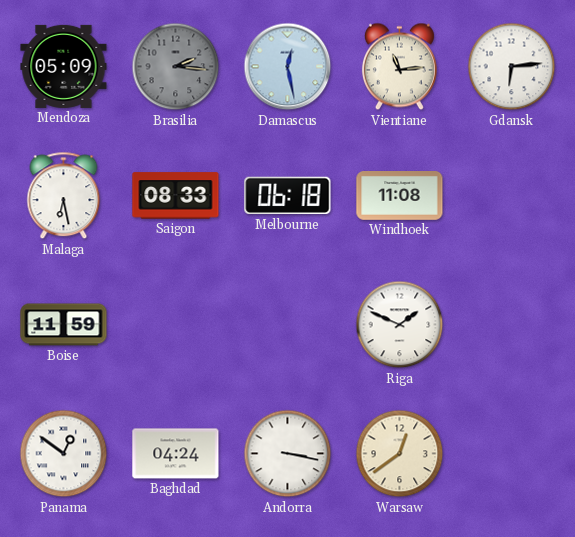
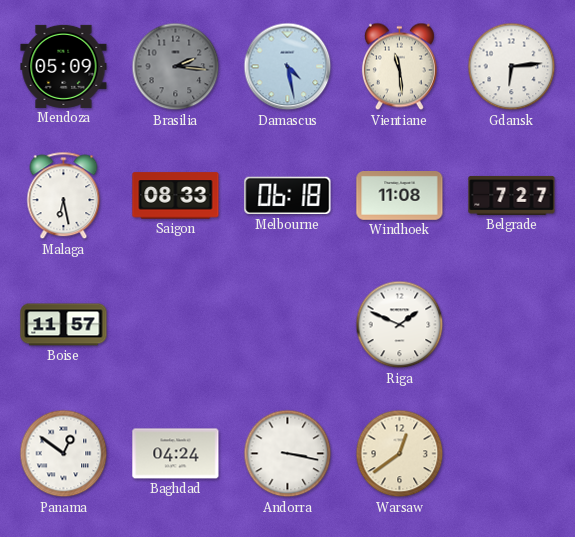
Damascus: 12:28 -> 4:28
Vientiane: 11:14 -> 11:29
Belgrade: none -> 7:27
Boise: 11:59 -> 11:57
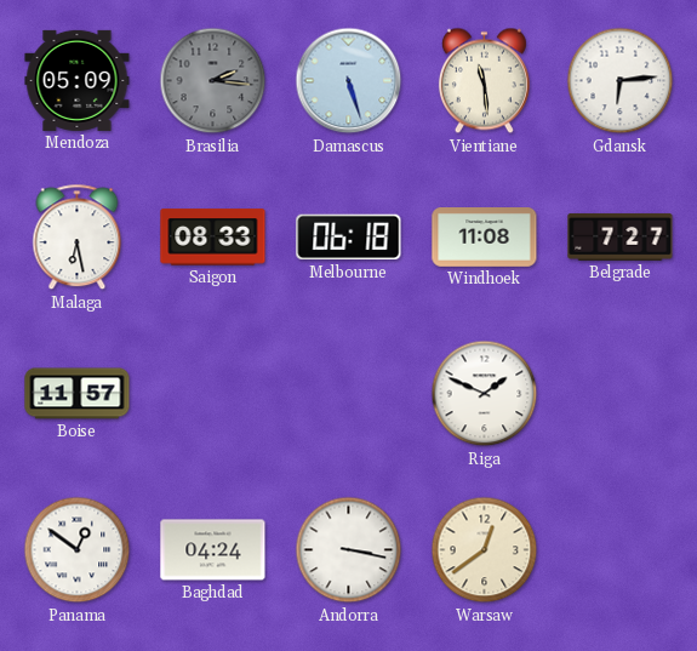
Damascus: 4:28 -> 5:27
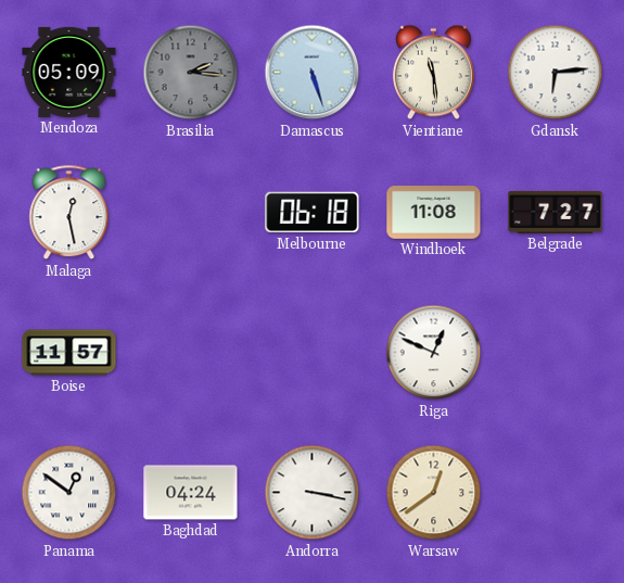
Malaga: 6:28 -> 12:28
Saigon: 08:33 -> none
Riga: 1:49 -> 12:49
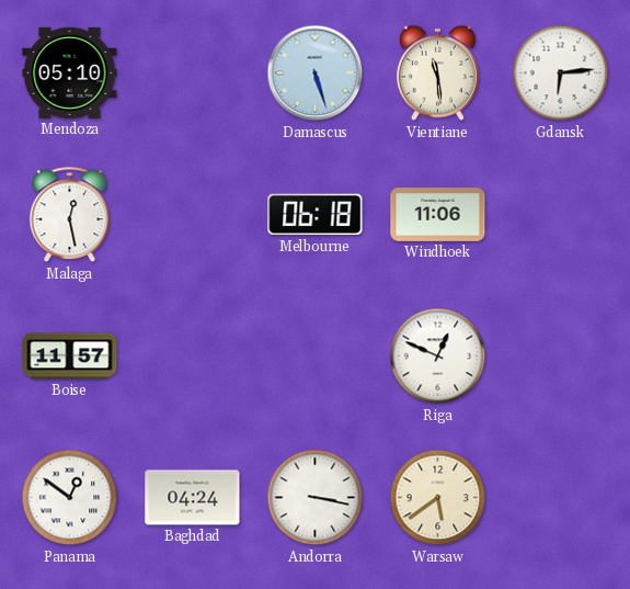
Mendoza: 05:09 -> 05:10
Brasilia: 2:16 -> none
Windhoek: 11:08 -> 11:06
Belgrade: 7:27 -> none
Warsaw: 12:39 -> 5:39
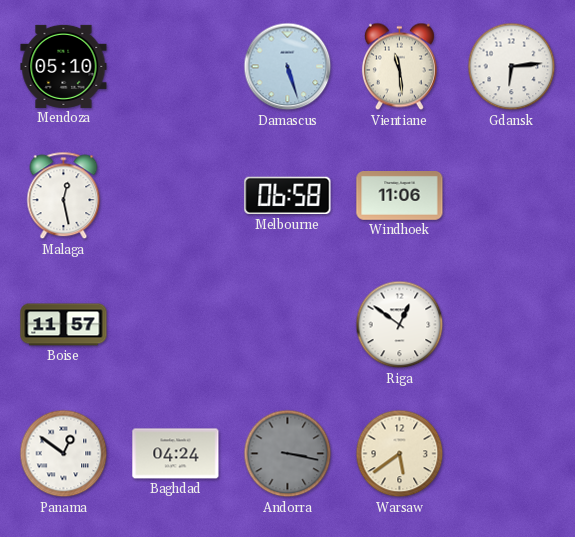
Melbourne: 06:18 -> 06:58
Riga: 12:49 -> 12:51
Andorra dial: white -> grey
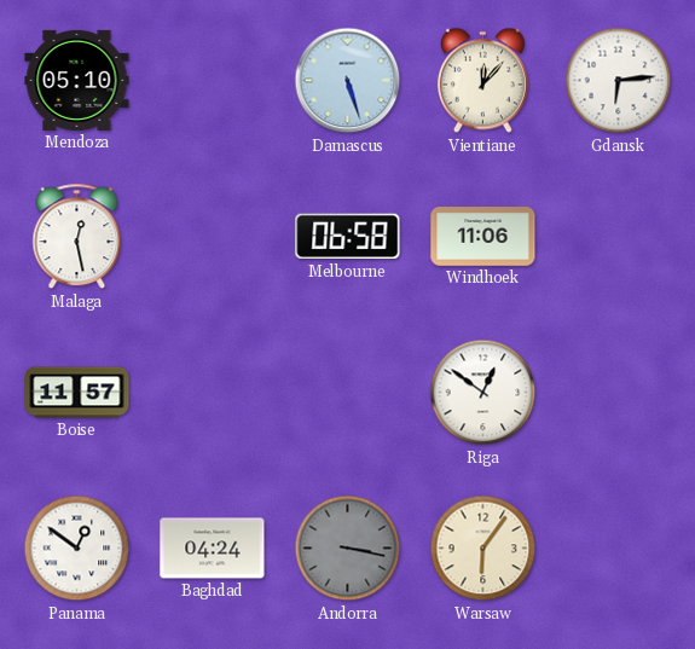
Vientiane: 11:29 -> 12:07
Warsaw: 5:39 -> 6:06
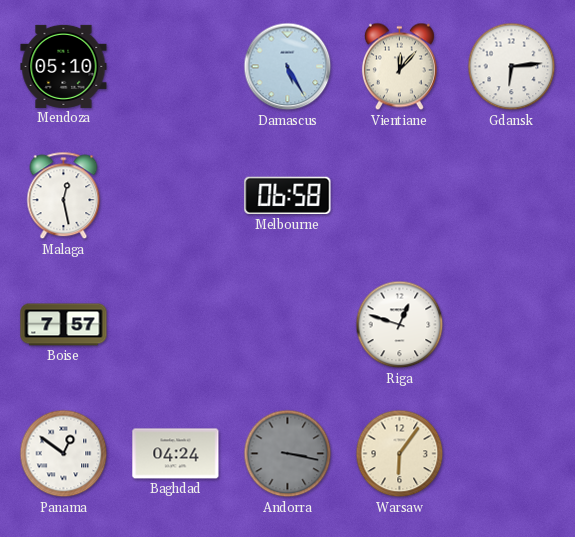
Damascus: 5:27 -> 5:25
Windhoek: 11:06 -> none
Boise: 11:57 -> 7:57
Riga: 12:51 -> 12:48
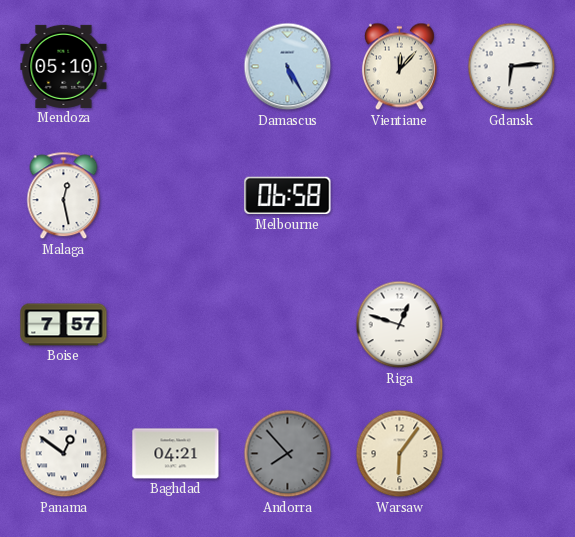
Baghdad: 04:24 -> 04:21
Andorra: 3:17 -> 7:53
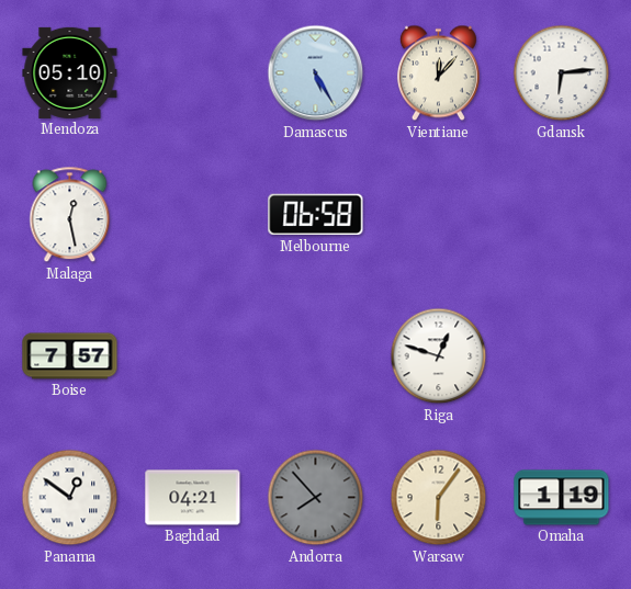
Omaha: none -> 1:19
